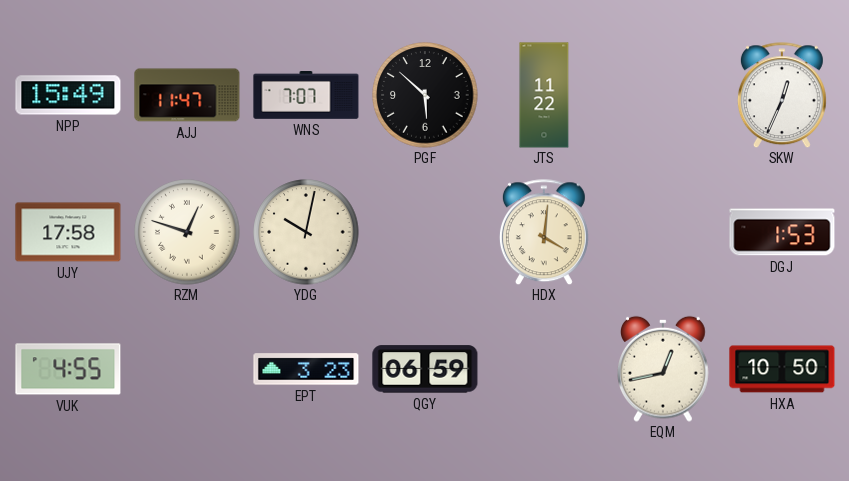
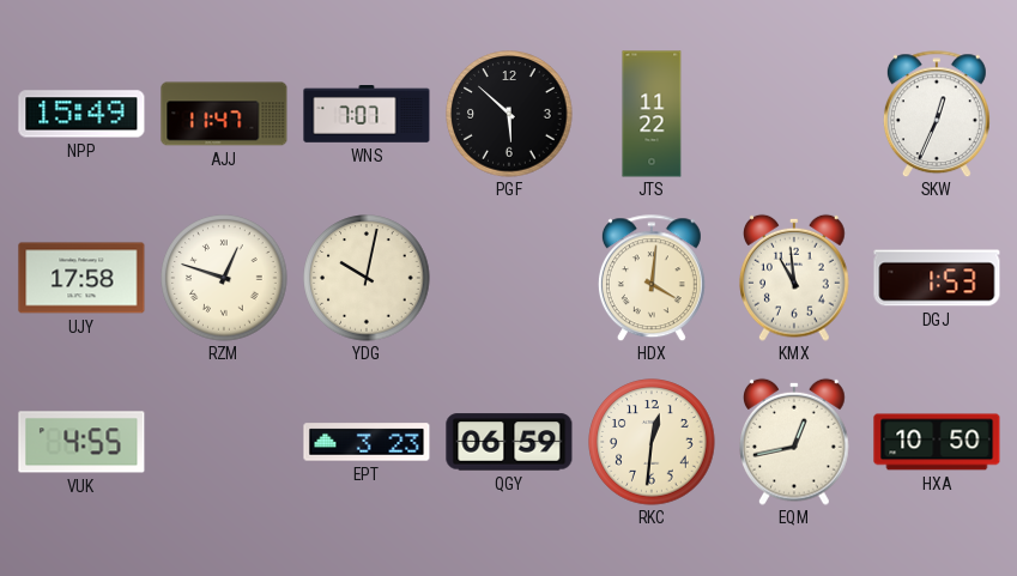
KMX: none -> 10:59
RKC: none -> 12:31
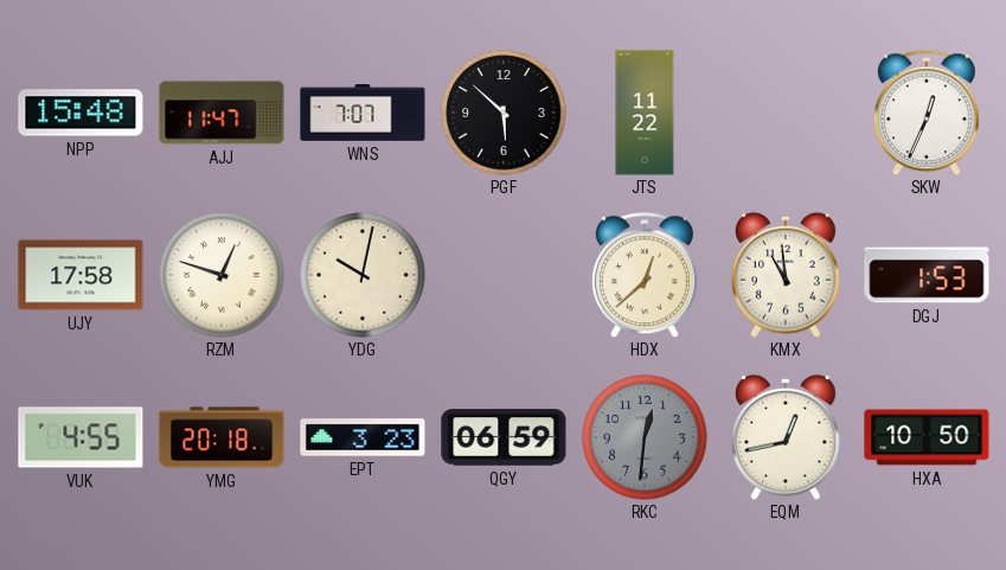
NPP: 15:49 -> 15:48
HDX: 4:01 -> 12:38
YMG: none -> 20:18
RKC dial: cream -> grey
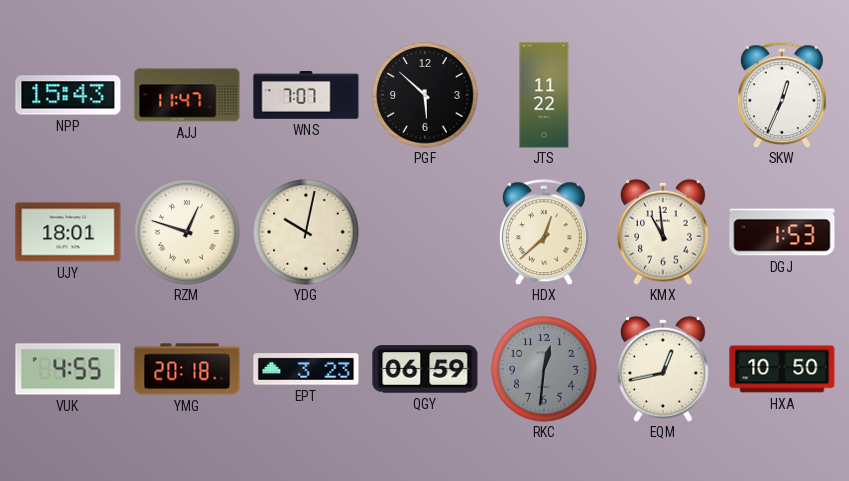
NPP: 15:48 -> 15:43
UJY: 17:58 -> 18:01
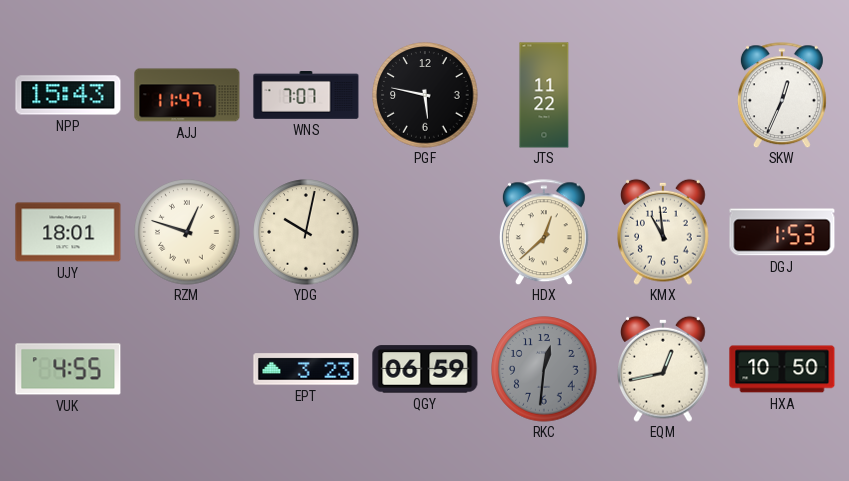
PGF: 5:52 -> 5:47
YMG: 20:18 -> none
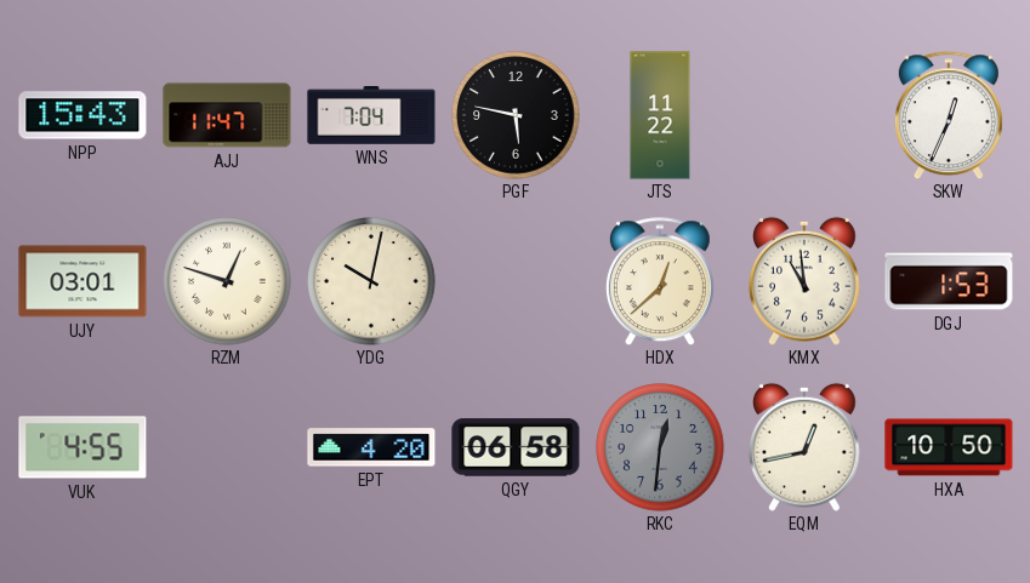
WNS: 7:07 -> 7:04
UJY: 18:01 -> 03:01
EPT: 3:23 -> 4:20
QGY: 06:59 -> 06:58
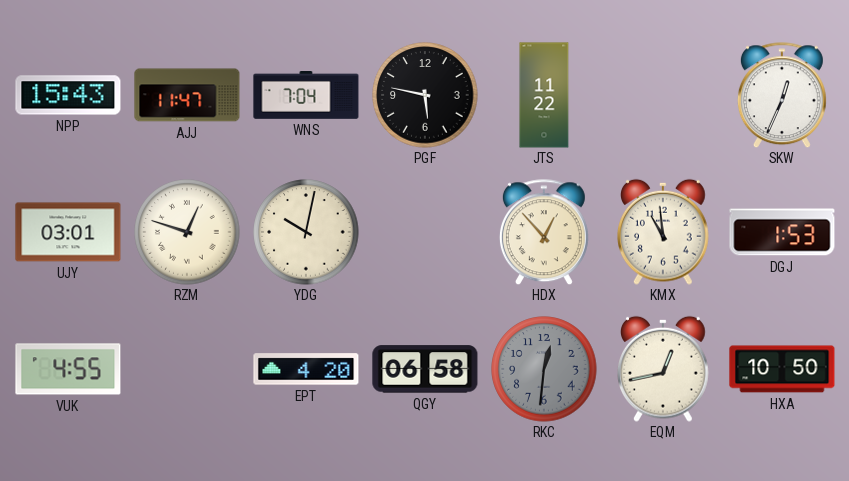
HDX: 12:38 -> 12:53
